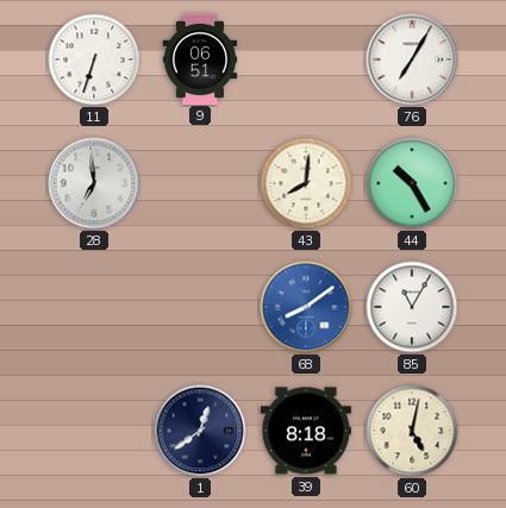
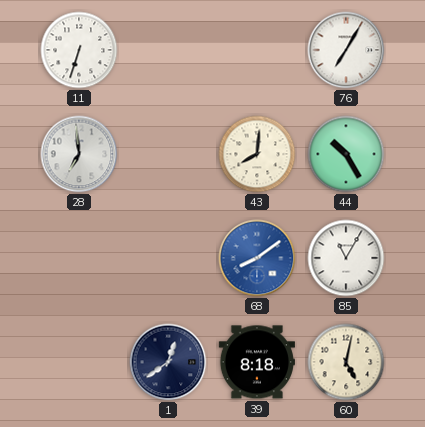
9: 06:51 -> none
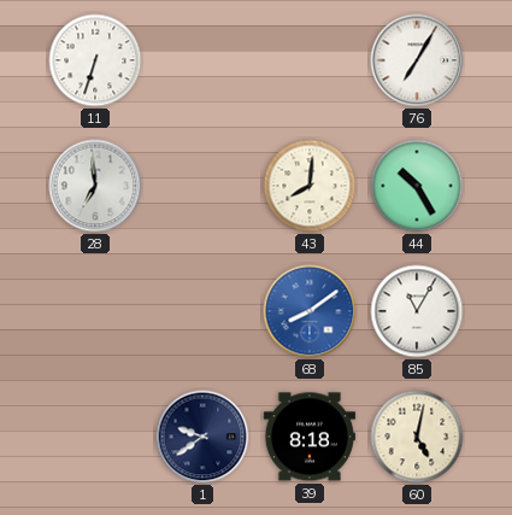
1: 12:39 -> 9:39
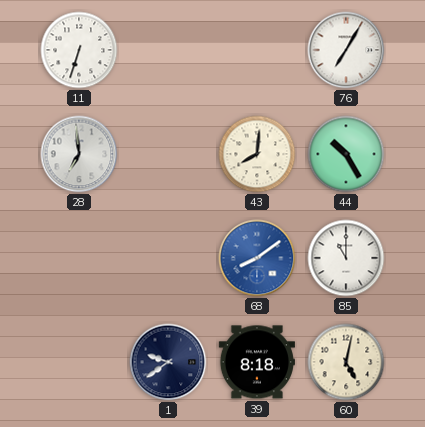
85: 11:05 -> 11:00
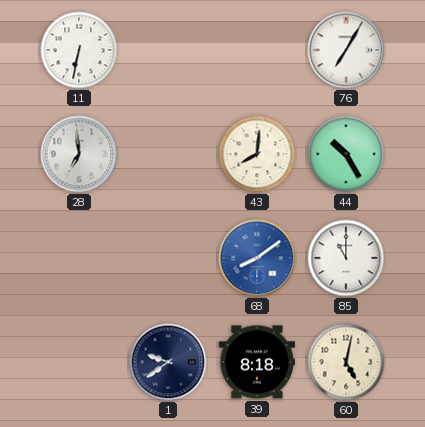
11: 6:33 -> 6:32
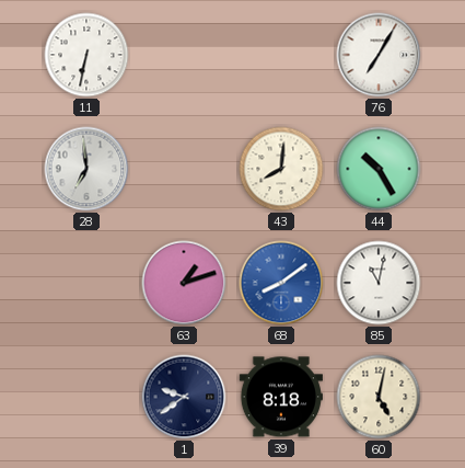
63: none -> 1:12
85: 11:00 -> 11:02
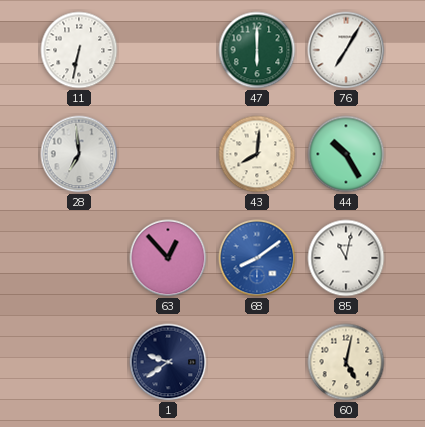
47: none -> 6:00
63: 1:12 -> 12:53
39: 8:18 -> none
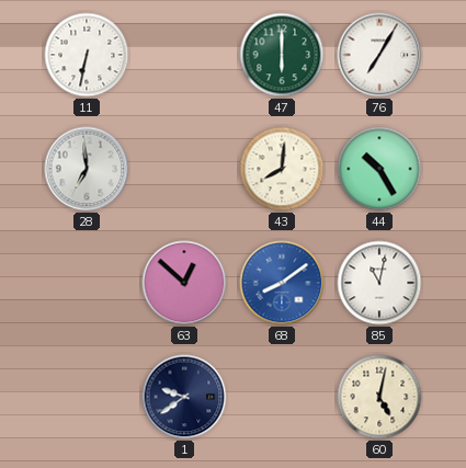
63: 12:53 -> 12:52
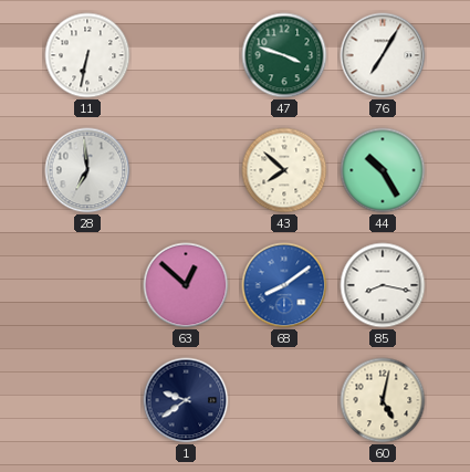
47: 6:00 -> 3:48
43: 8:01 -> 7:52
85: 11:02 -> 8:17
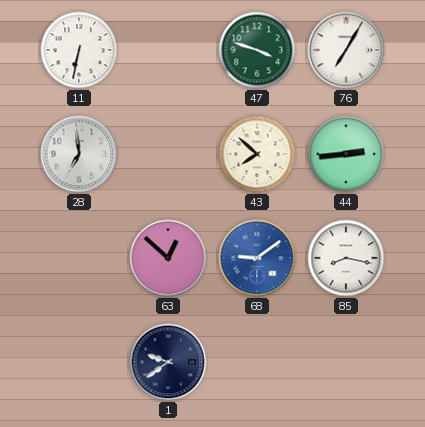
44: 10:25 -> 2:44
68: 8:09 -> 9:09
60: 5:02 -> none
